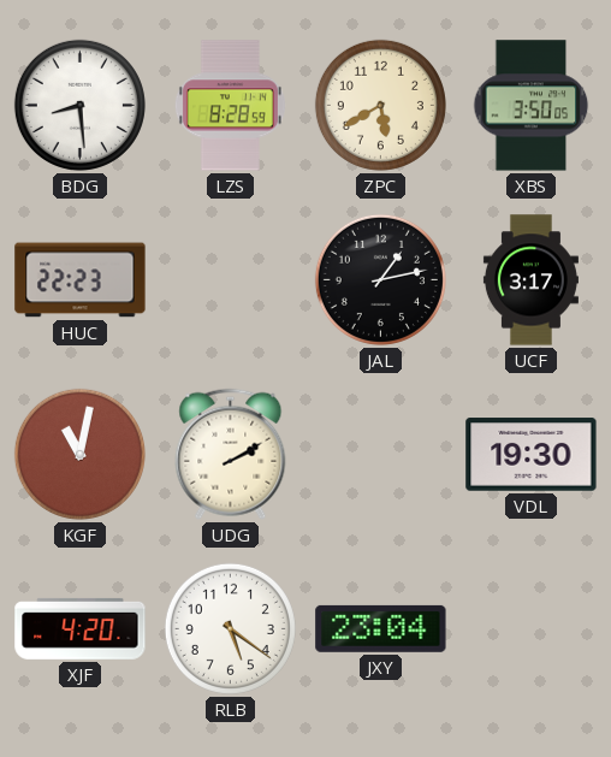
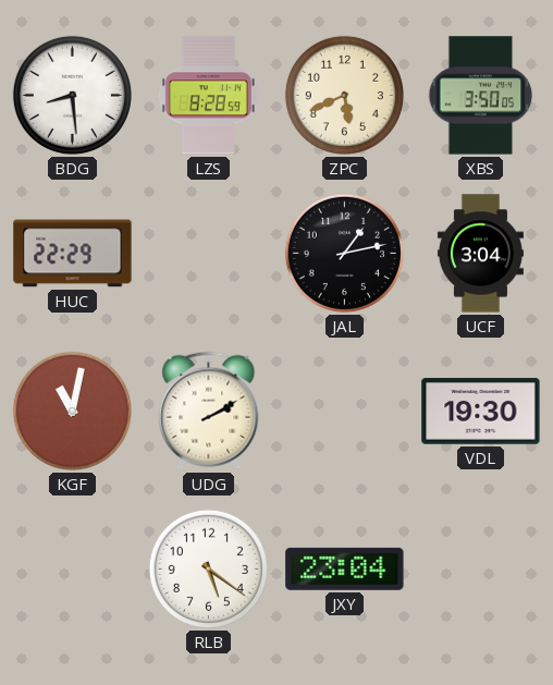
ZPC: 5:40 -> 5:41
HUC: 22:23 -> 22:29
UCF: 3:17 -> 3:04
XJF: 4:20 -> none
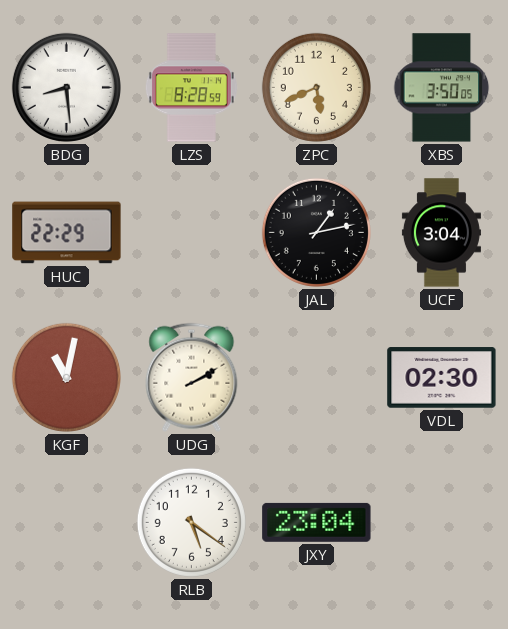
VDL: 19:30 -> 02:30
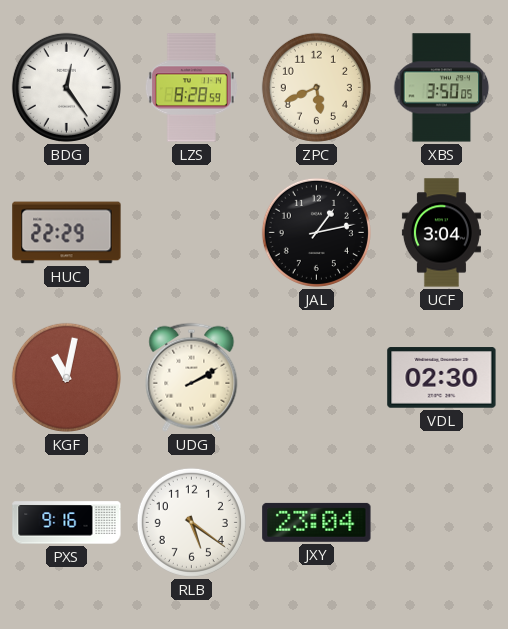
BDG: 8:29 -> 12:24
PXS: none -> 9:16
